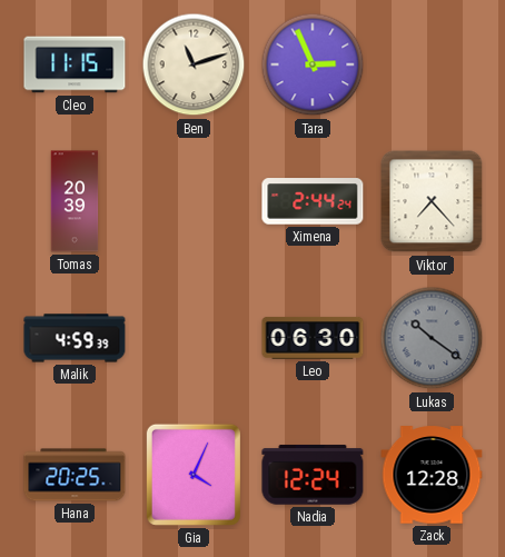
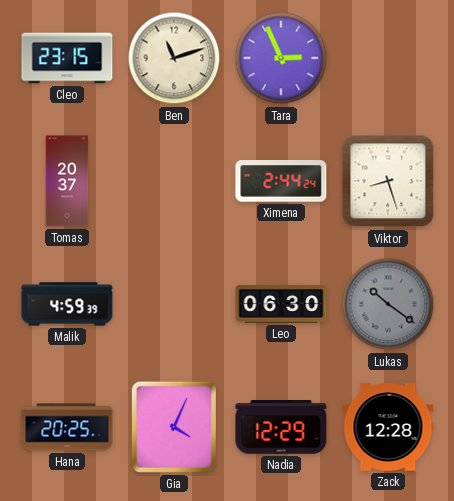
Cleo: 11:15 -> 23:15
Tomas: 20:39 -> 20:37
Viktor: 7:23 -> 8:27
Nadia: 12:24 -> 12:29
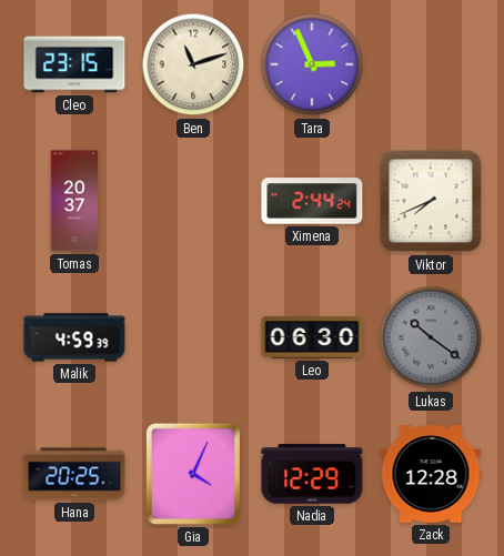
Viktor: 8:27 -> 7:41
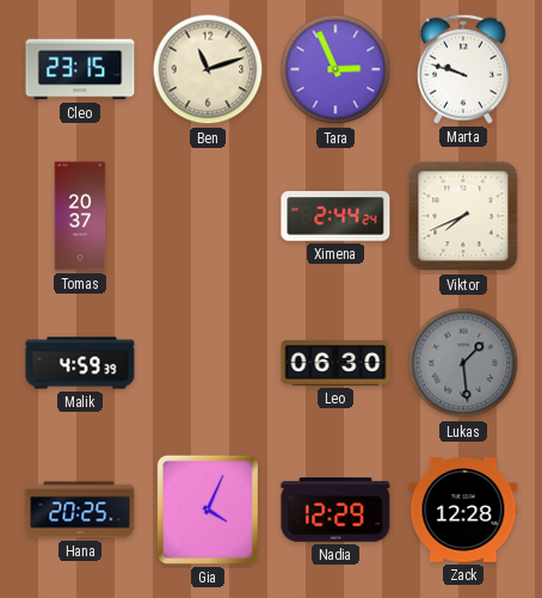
Marta: none -> 9:48
Lukas: 10:21 -> 1:29
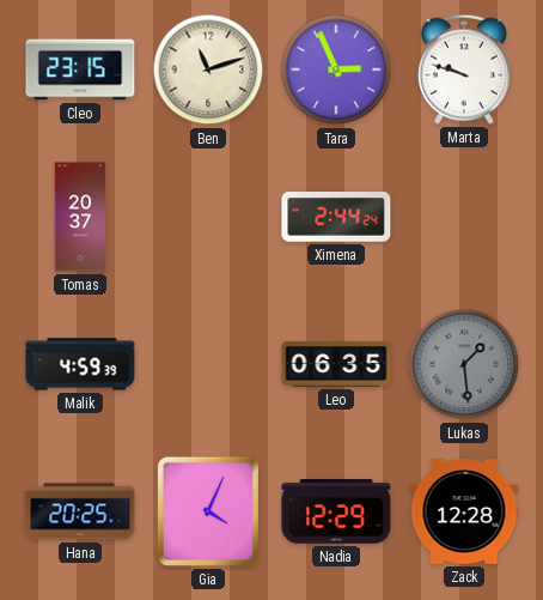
Viktor: 7:41 -> none
Leo: 06:30 -> 06:35
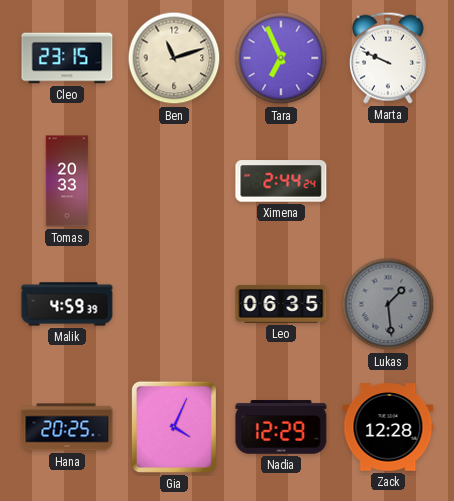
Tara: 2:56 -> 6:56
Marta: 9:48 -> 9:49
Tomas: 20:37 -> 20:33
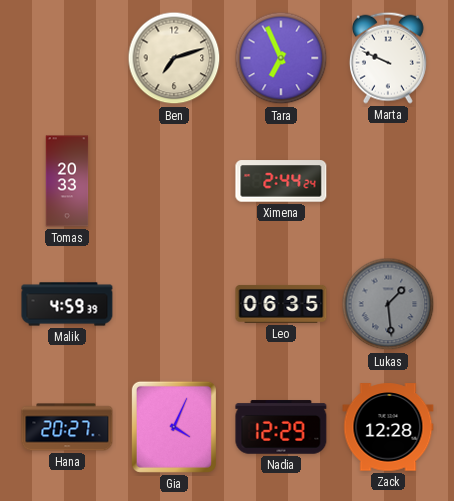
Cleo: 23:15 -> none
Ben: 11:12 -> 7:12
Hana: 20:25 -> 20:27
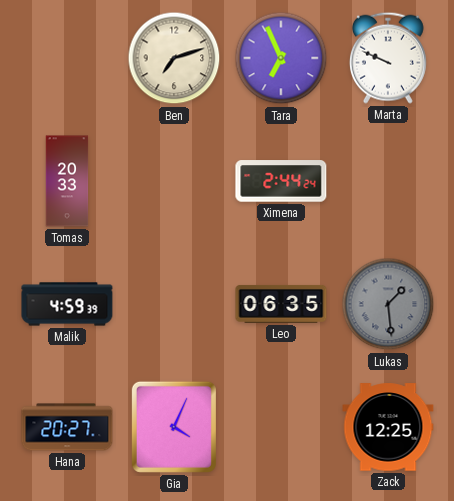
Nadia: 12:29 -> none
Zack: 12:28 -> 12:25
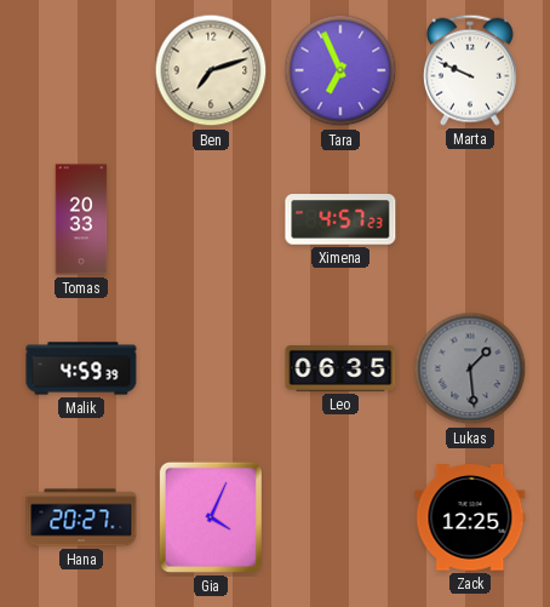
Ximena: 2:44 -> 4:57
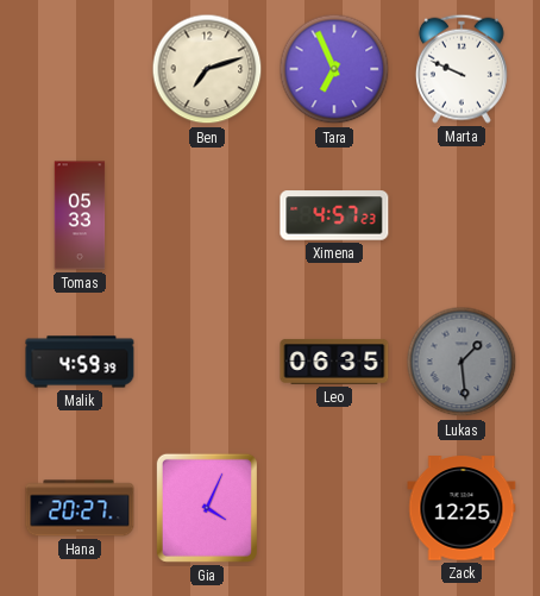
Tomas: 20:33 -> 05:33
